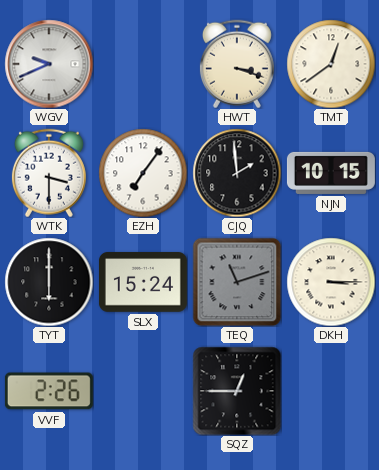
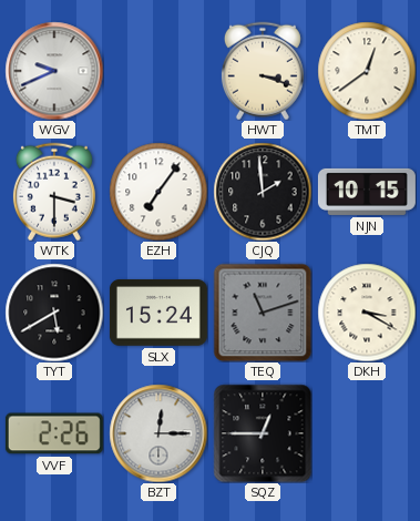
TYT: 6:00 -> 5:40
DKH: 3:15 -> 3:20
BZT: none -> 12:15
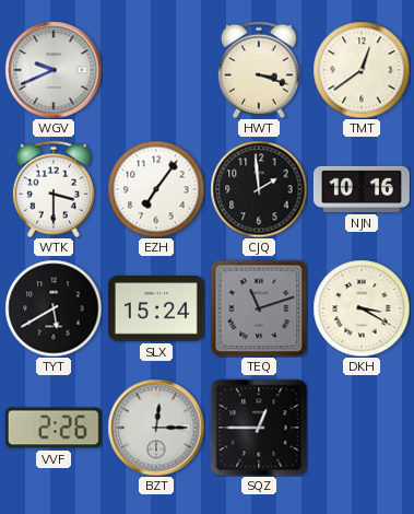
NJN: 10:15 -> 10:16
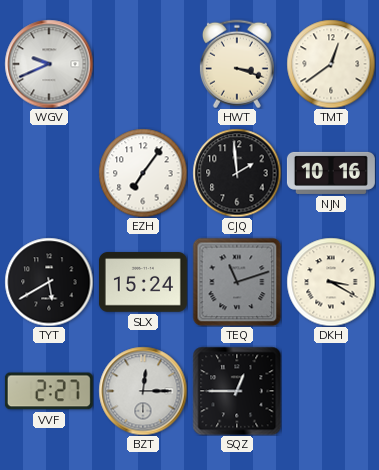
WTK: 3:30 -> none
VVF: 2:26 -> 2:27
